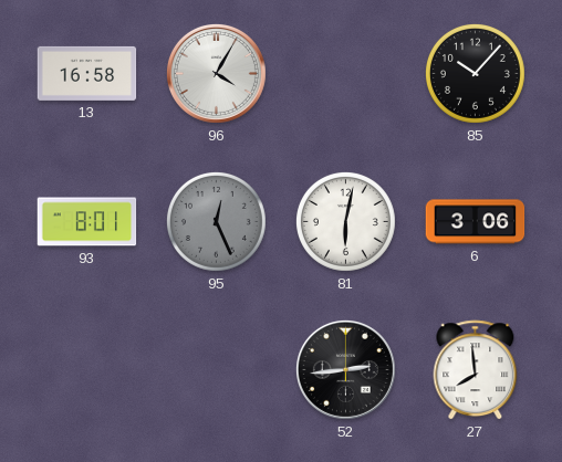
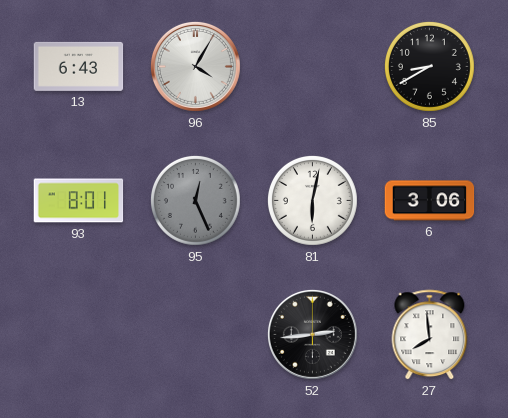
13: 16:58 -> 6:43
85: 10:07 -> 8:40
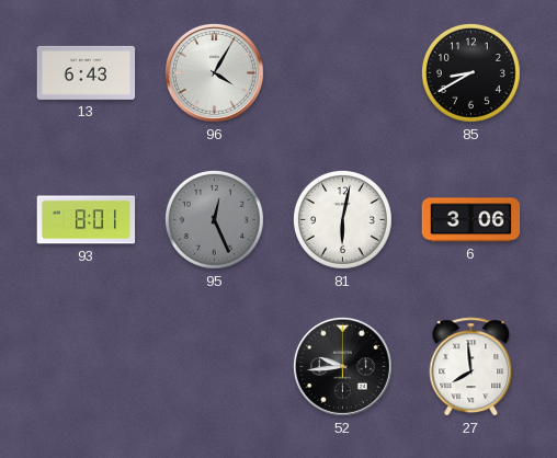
52: 2:44 -> 9:44
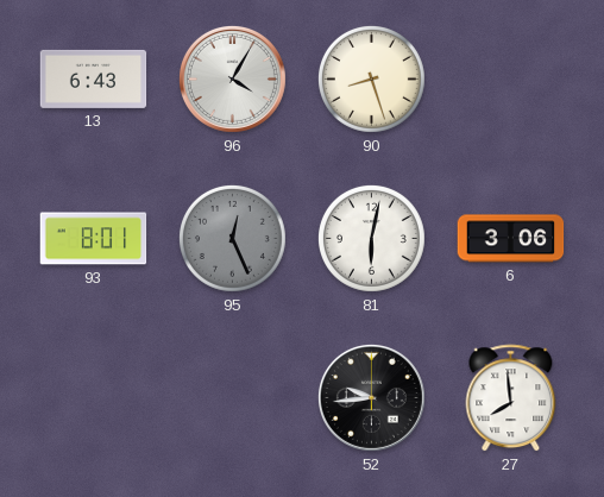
90: none -> 8:27
85: 8:40 -> none
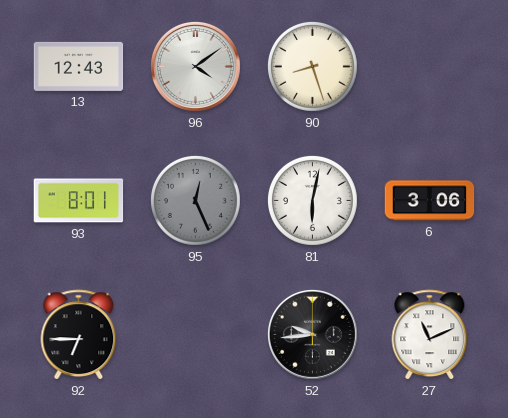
13: 6:43 -> 12:43
96: 4:05 -> 4:09
92: none -> 6:45
27: 7:59 -> 11:11
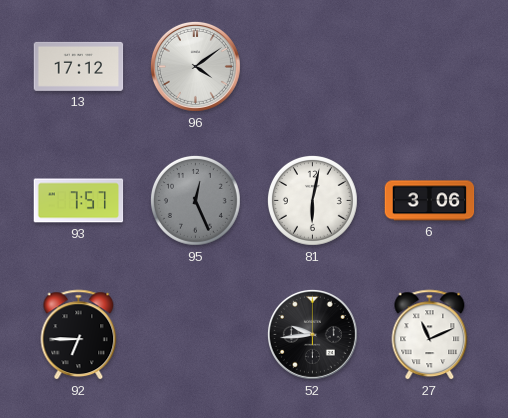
13: 12:43 -> 17:12
90: 8:27 -> none
93: 8:01 -> 7:57
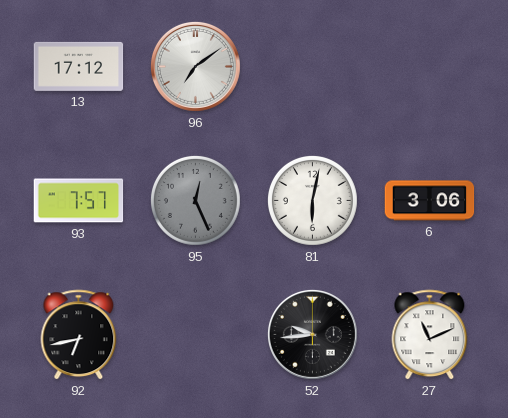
96: 4:09 -> 7:09
92: 6:45 -> 6:43
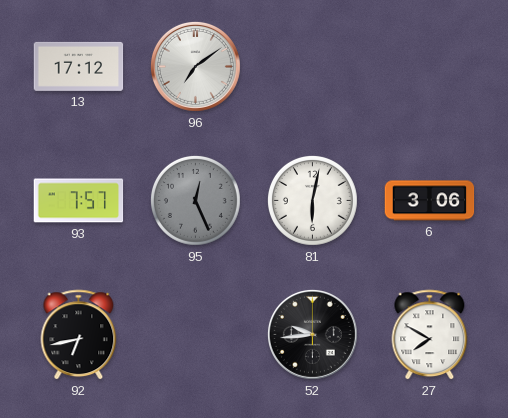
27: 11:11 -> 7:50
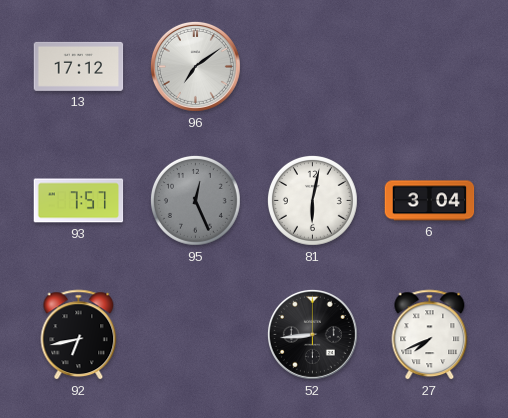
6: 3:06 -> 3:04
52: 9:44 -> 8:44
27: 7:50 -> 7:41
